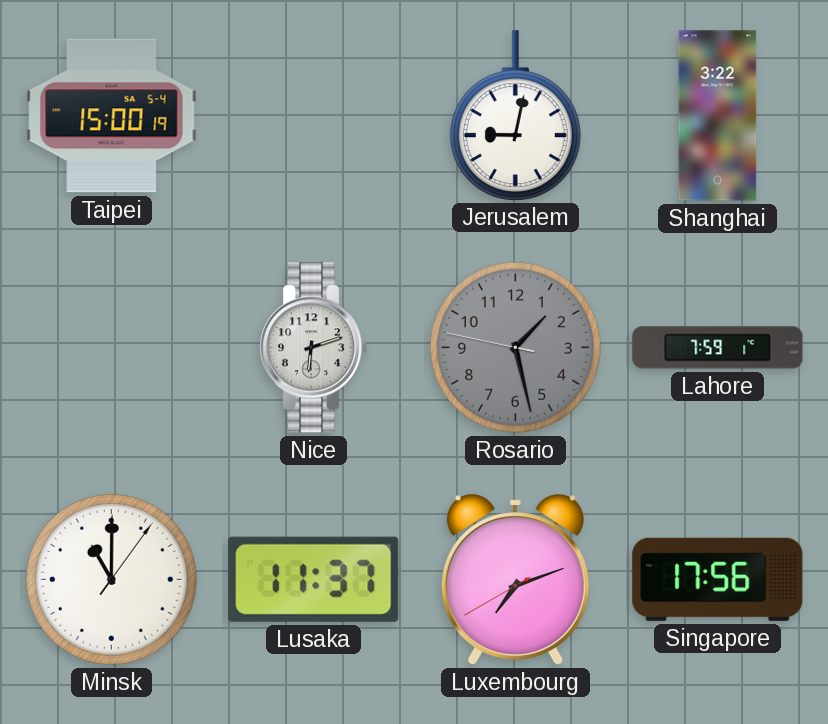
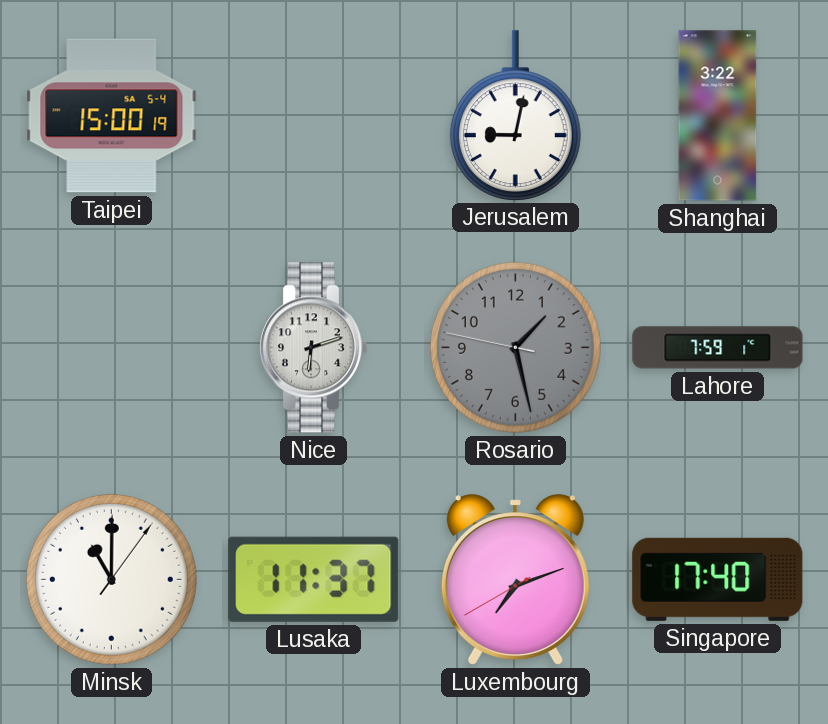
Singapore: 17:56 -> 17:40
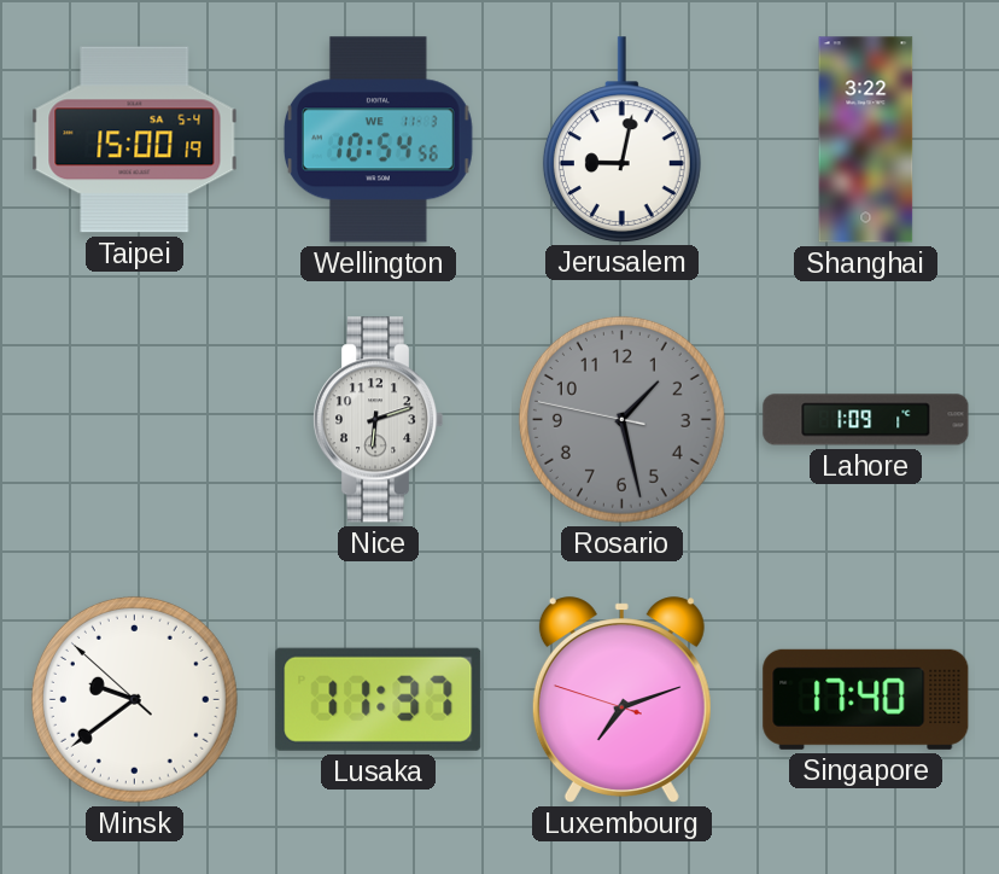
Wellington: none -> 10:54
Lahore: 7:59 -> 1:09
Minsk: 11:00 -> 9:38
Luxembourg: 7:11:40 -> 7:11:48
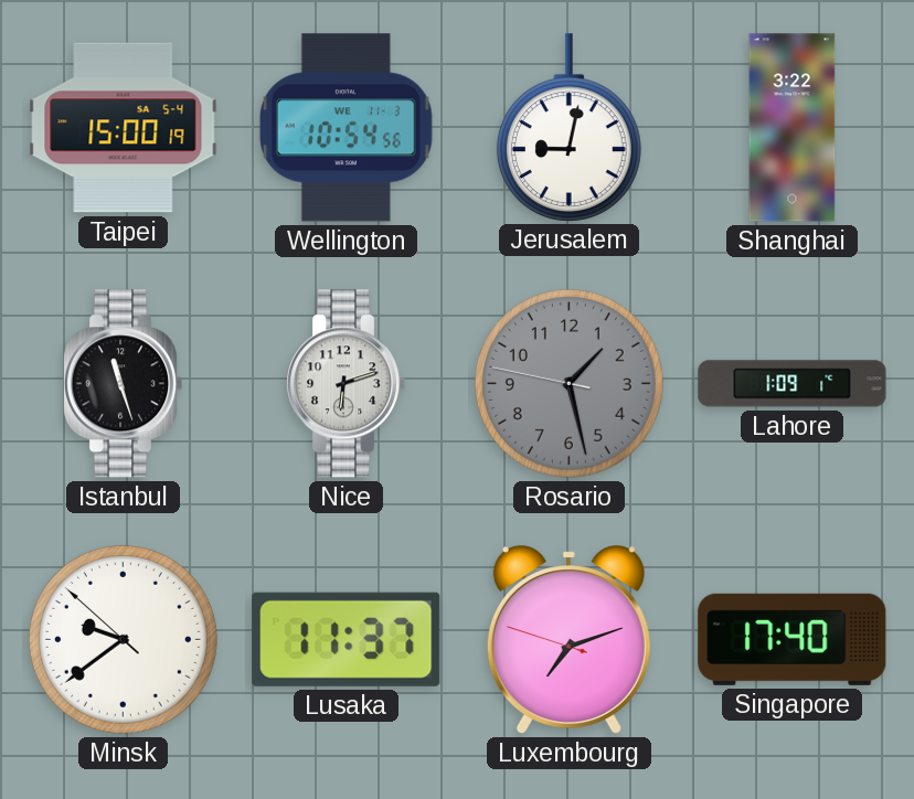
Istanbul: none -> 11:27
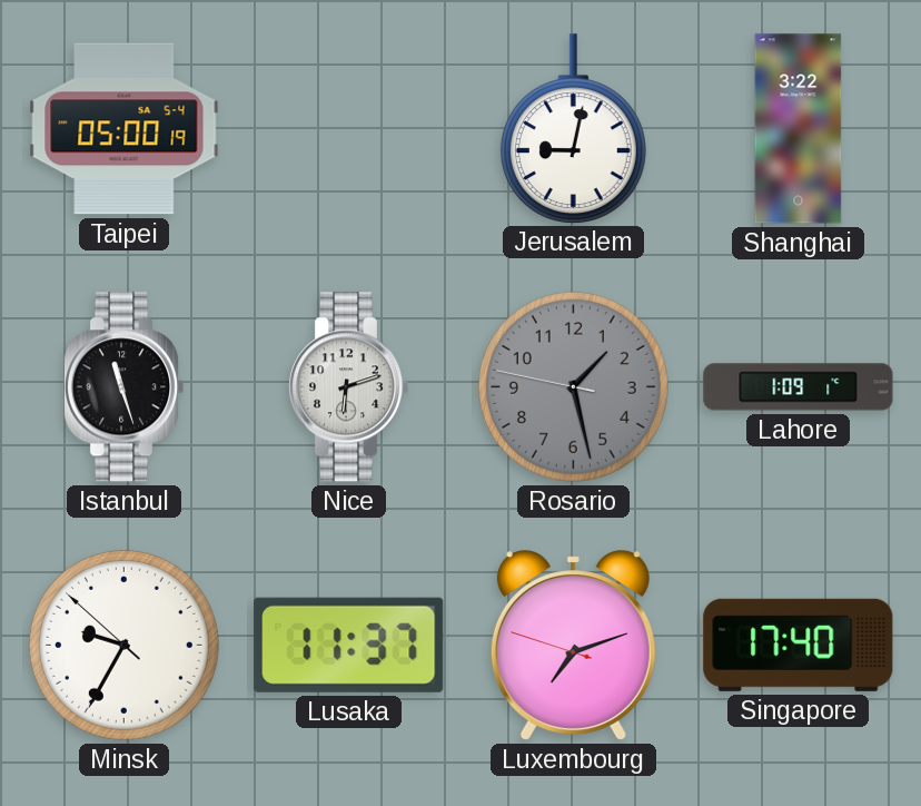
Taipei: 15:00 -> 05:00
Wellington: 10:54 -> none
Minsk: 9:38 -> 9:34
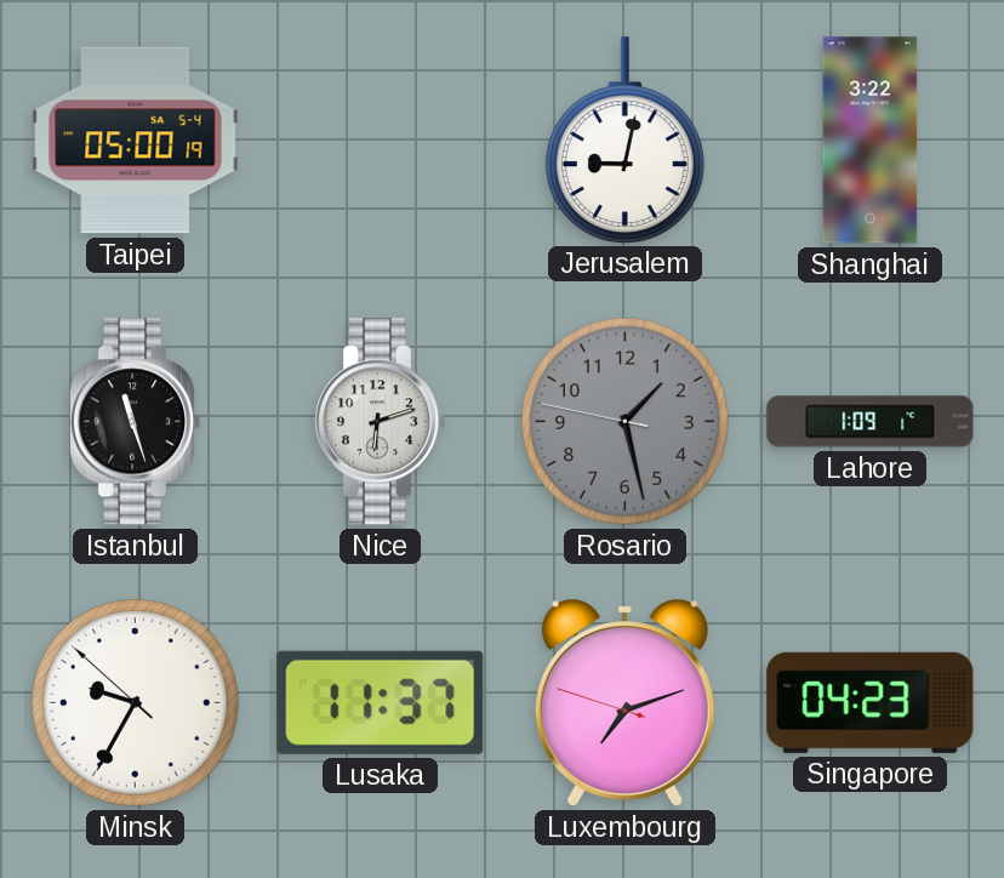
Singapore: 17:40 -> 04:23
